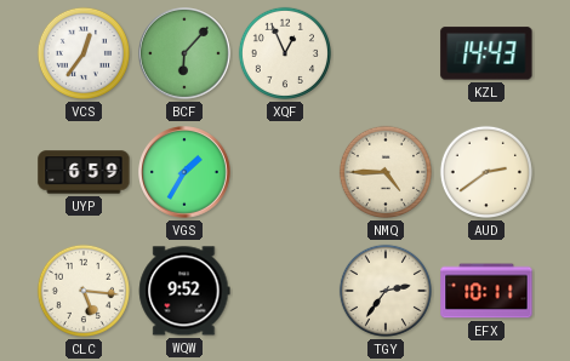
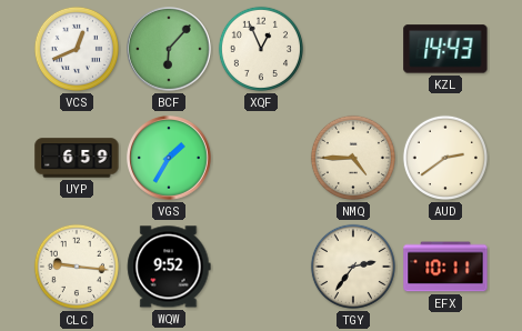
VCS: 12:36 -> 12:41
CLC: 5:16 -> 9:16
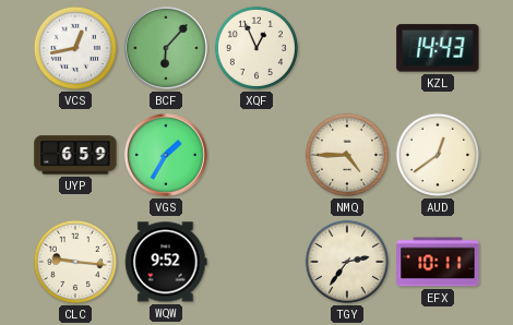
VCS: 12:41 -> 12:43
AUD: 2:39 -> 12:39
